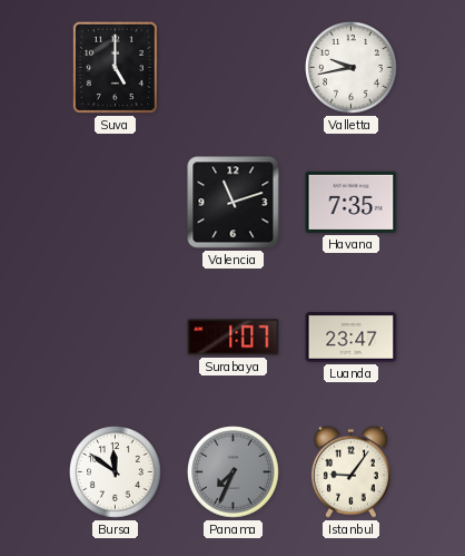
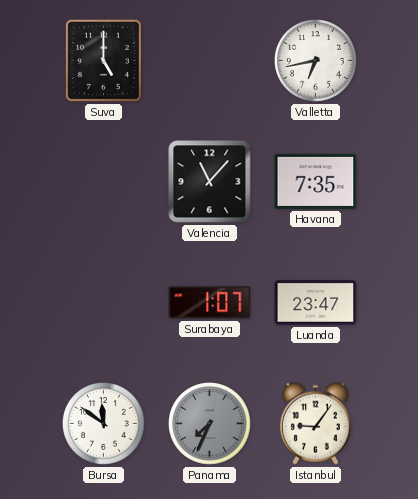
Valletta: 9:43 -> 6:43
Valencia: 11:12 -> 11:07
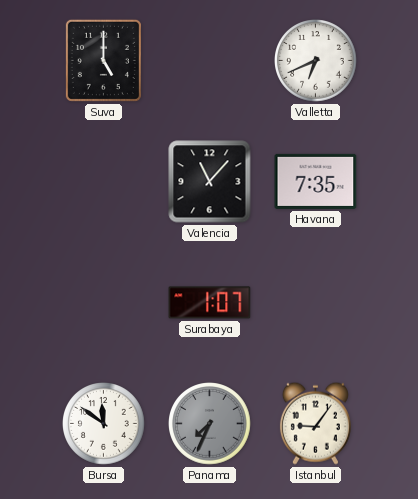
Valletta: 6:43 -> 6:41
Luanda: 23:47 -> none
